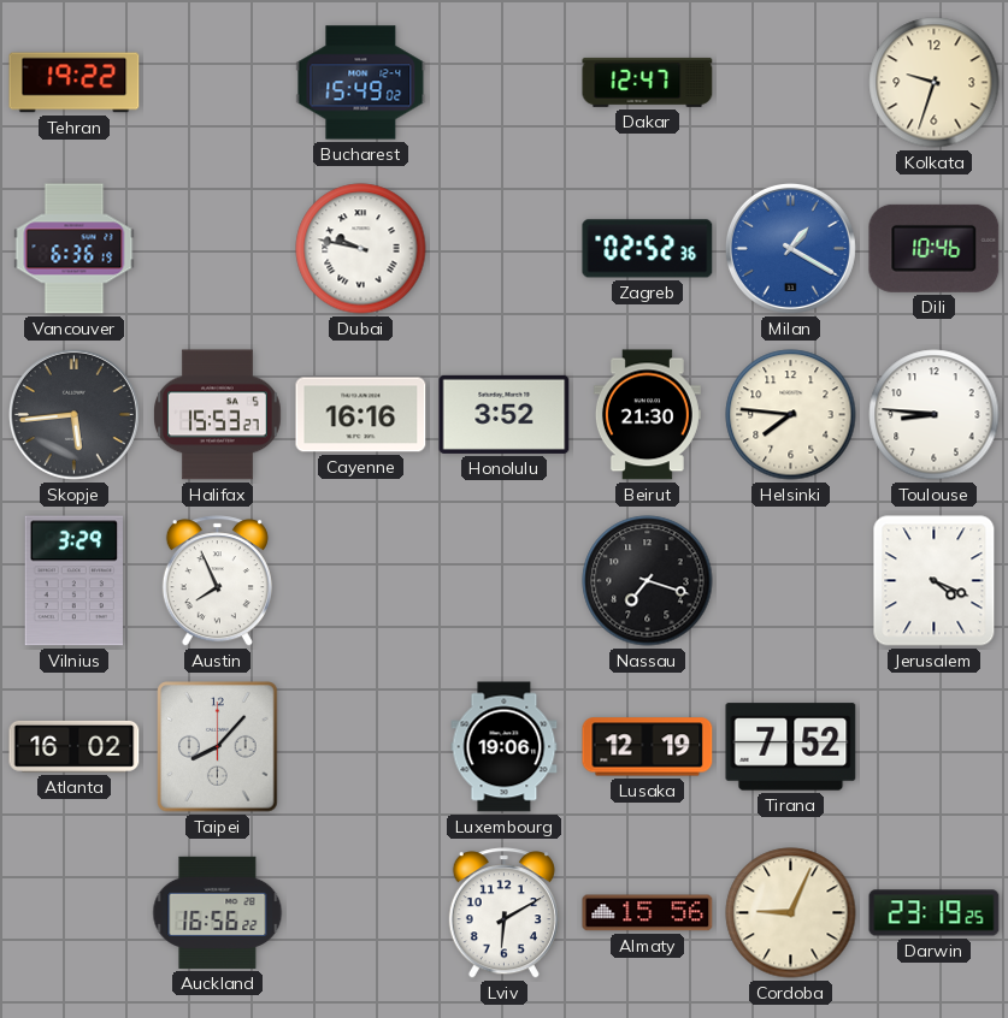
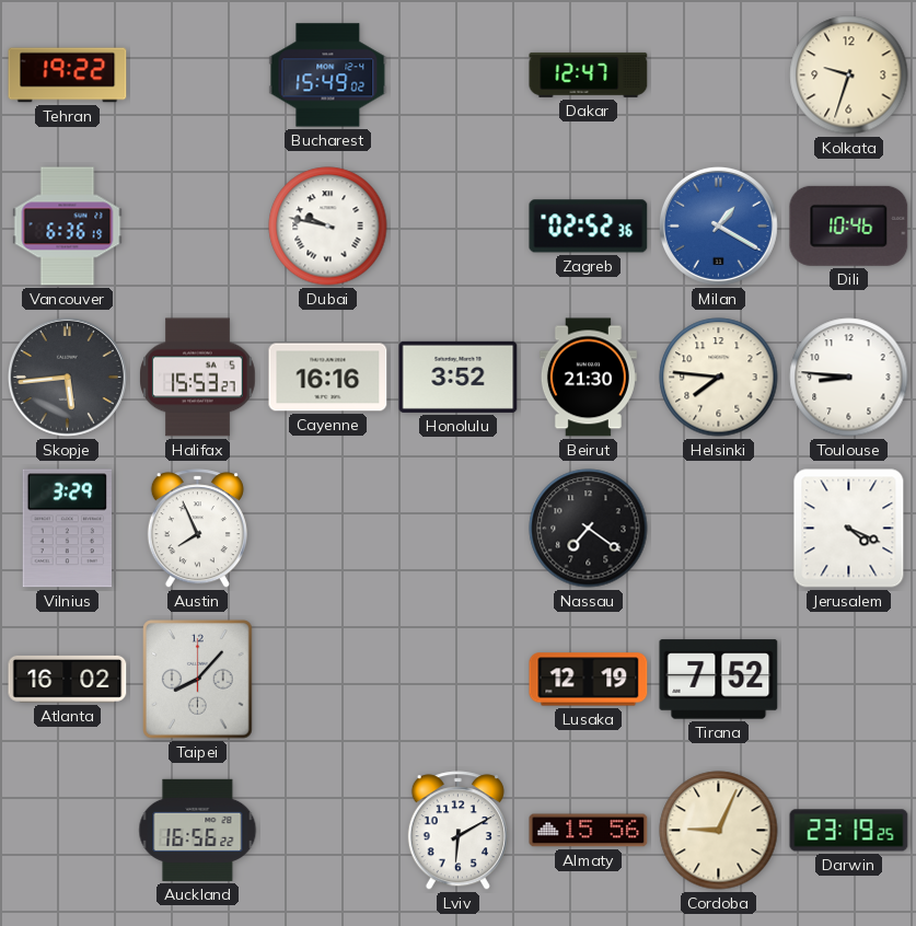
Nassau: 7:18 -> 7:21
Luxembourg: 19:06 -> none
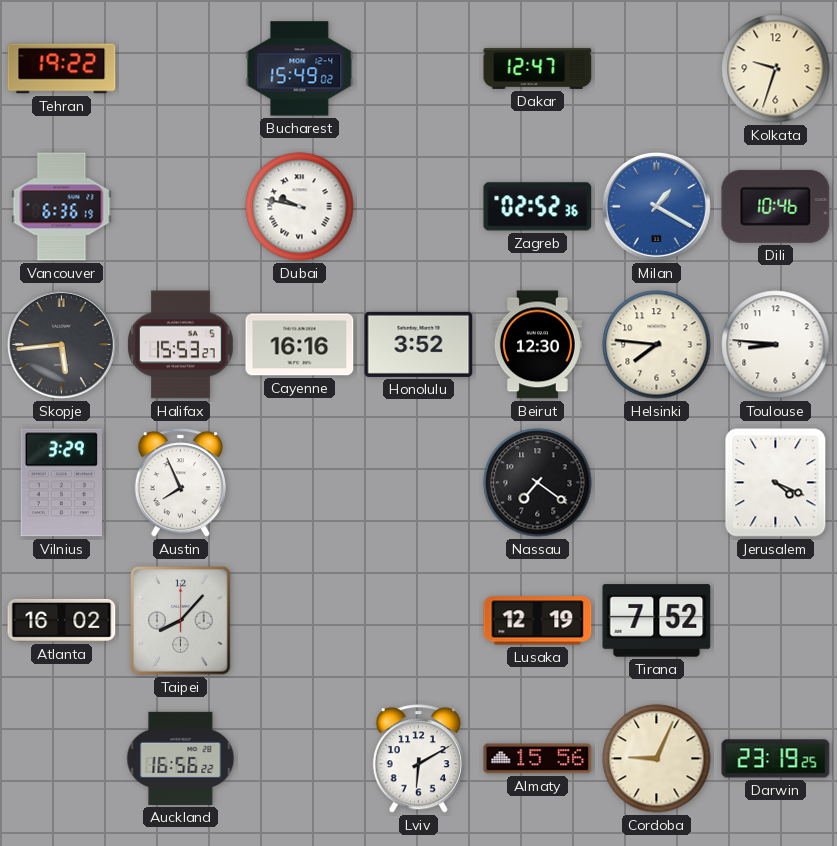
Beirut: 21:30 -> 12:30
